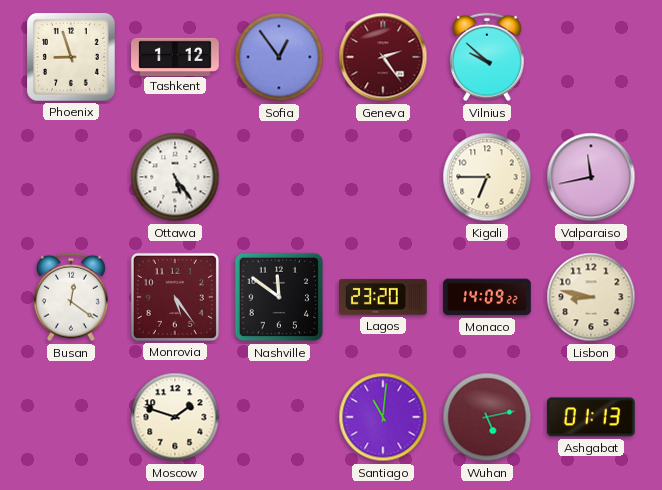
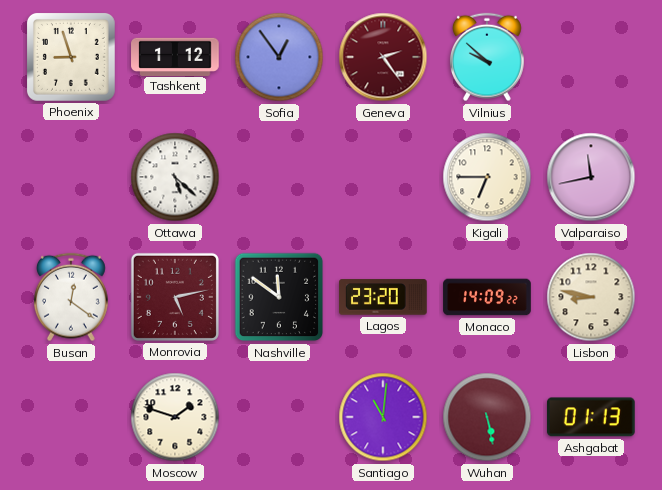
Ottawa: 5:24 -> 5:22
Monrovia: 5:24 -> 5:13
Wuhan: 5:13 -> 5:28
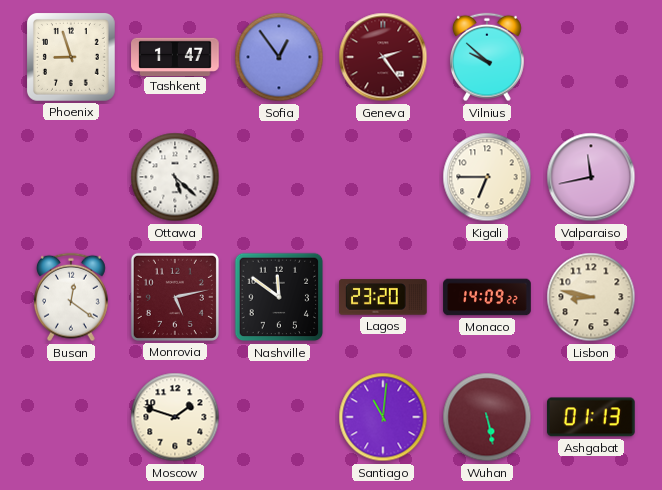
Tashkent: 1:12 -> 1:47
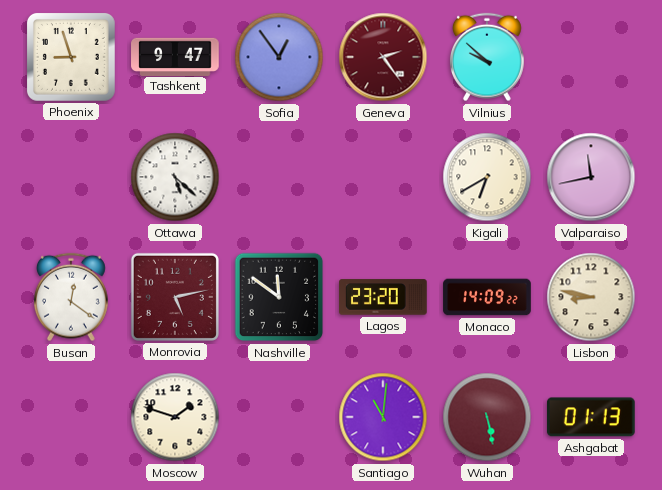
Tashkent: 1:47 -> 9:47
Kigali: 6:45 -> 6:40
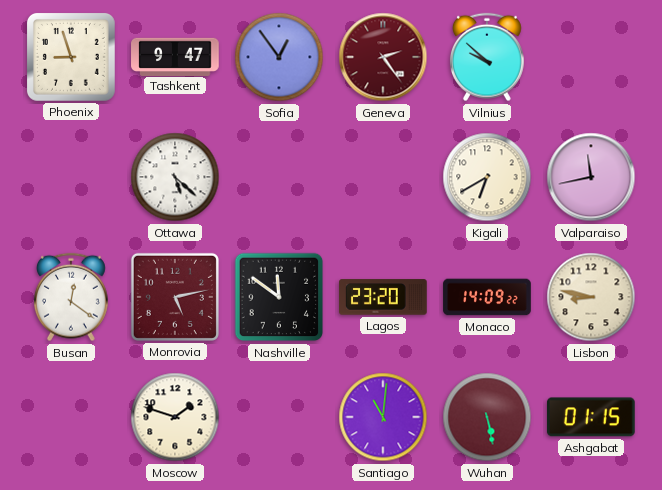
Ashgabat: 01:13 -> 01:15
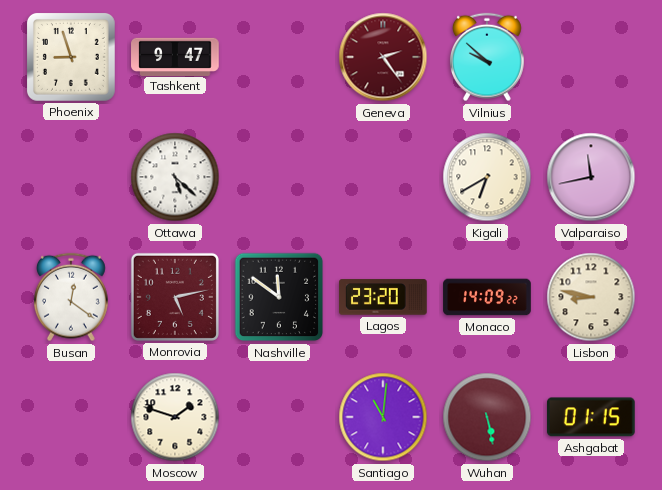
Sofia: 12:54 -> none
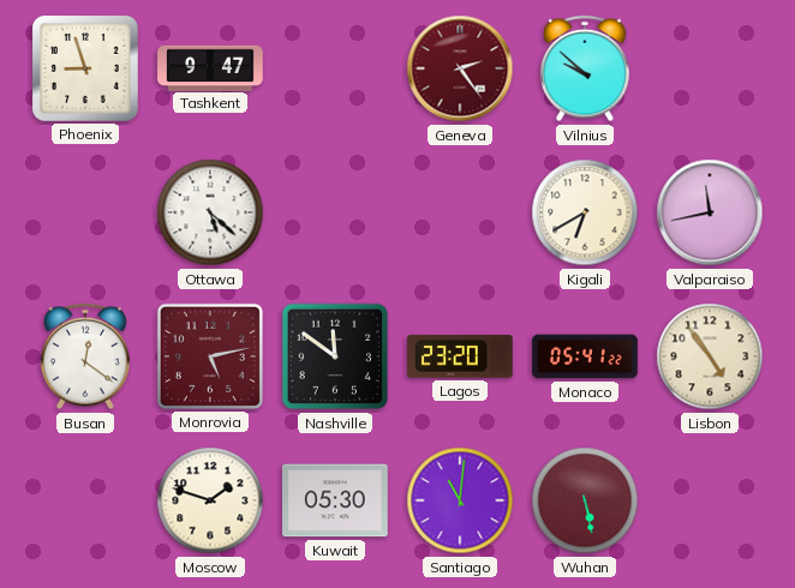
Monaco: 14:09 -> 05:41
Lisbon: 8:47 -> 4:54
Kuwait: none -> 05:30
Ashgabat: 01:15 -> none
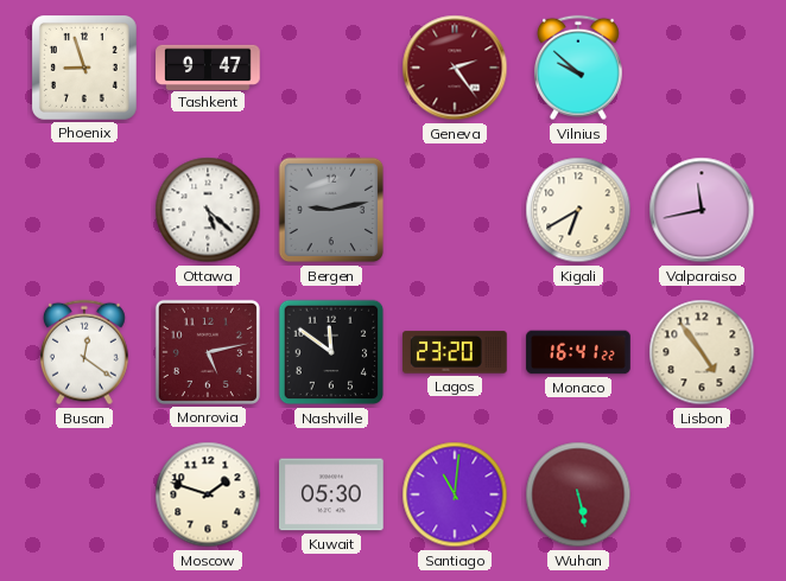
Bergen: none -> 9:13
Monaco: 05:41 -> 16:41
